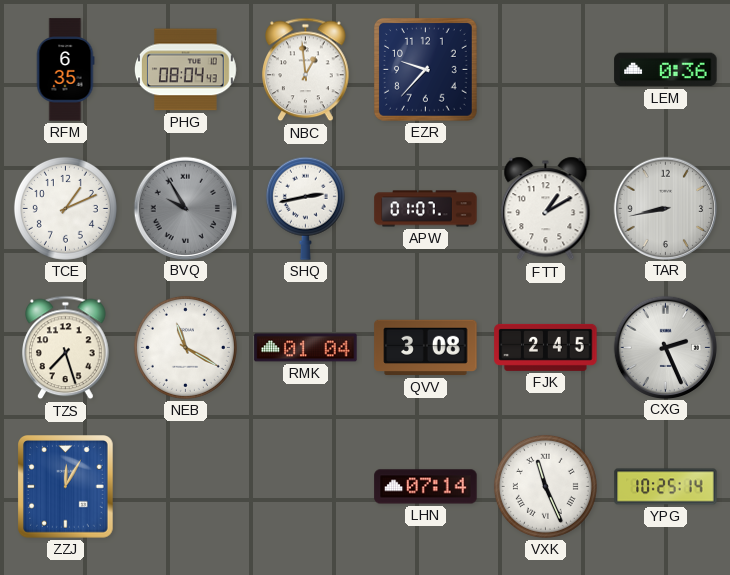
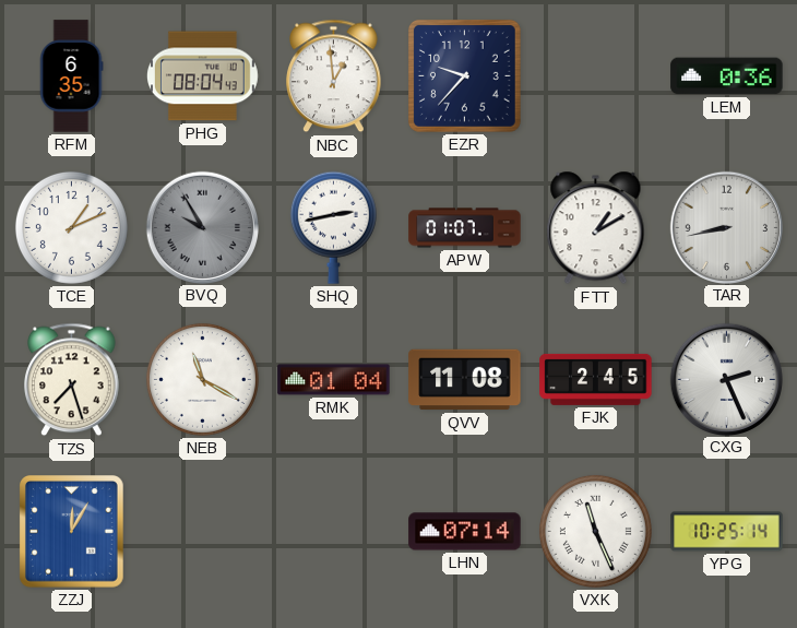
QVV: 3:08 -> 11:08
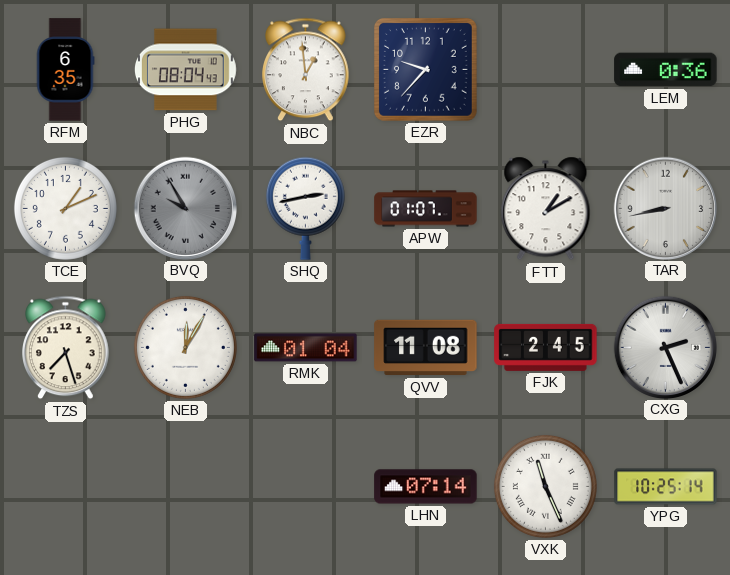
NEB: 11:20 -> 12:05
ZZJ: 12:05 -> none
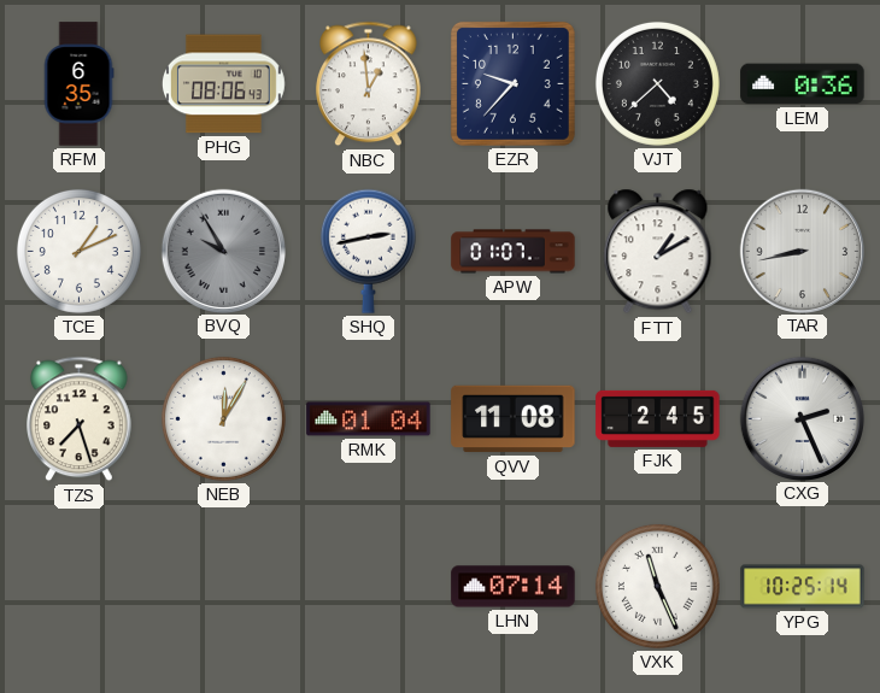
PHG: 08:04 -> 08:06
VJT: none -> 4:38
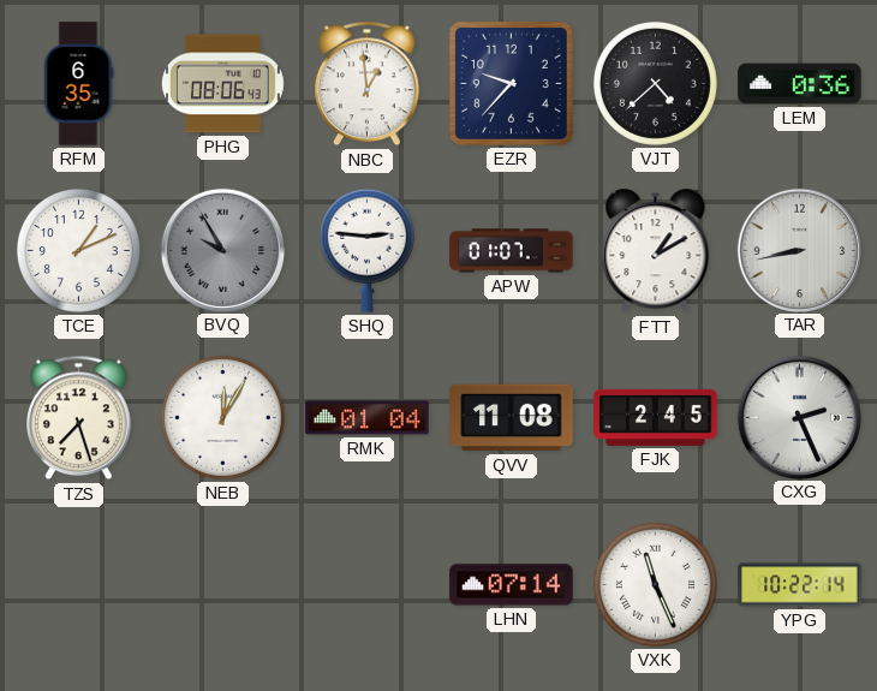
SHQ: 2:43 -> 2:46
YPG: 10:25 -> 10:22
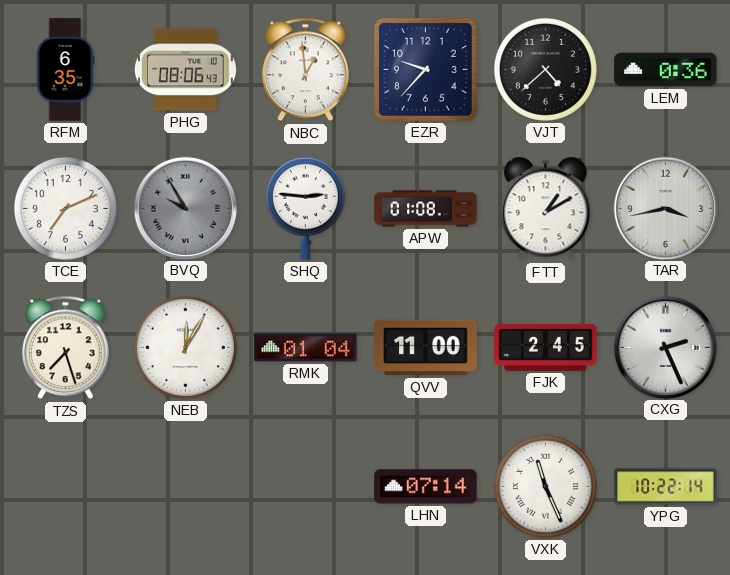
TCE: 1:11 -> 7:11
APW: 01:07 -> 01:08
TAR: 8:43 -> 3:43
QVV: 11:08 -> 11:00
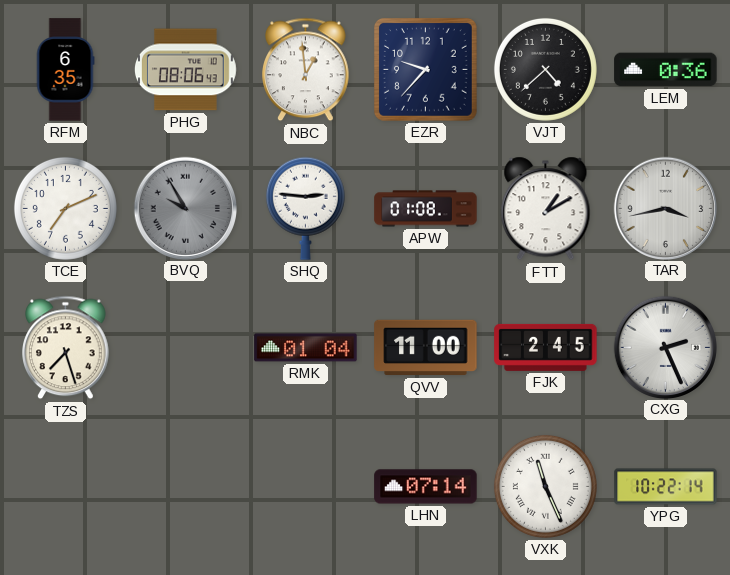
NEB: 12:05 -> none
